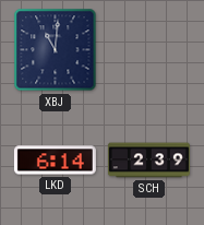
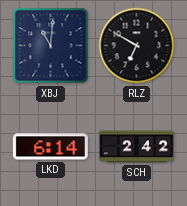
RLZ: none -> 6:50
SCH: 2:39 -> 2:42
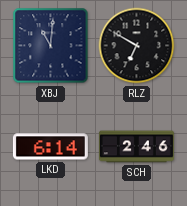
SCH: 2:42 -> 2:46
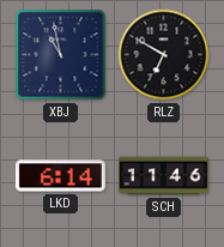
XBJ: 11:01 -> 10:58
SCH: 2:46 -> 11:46
